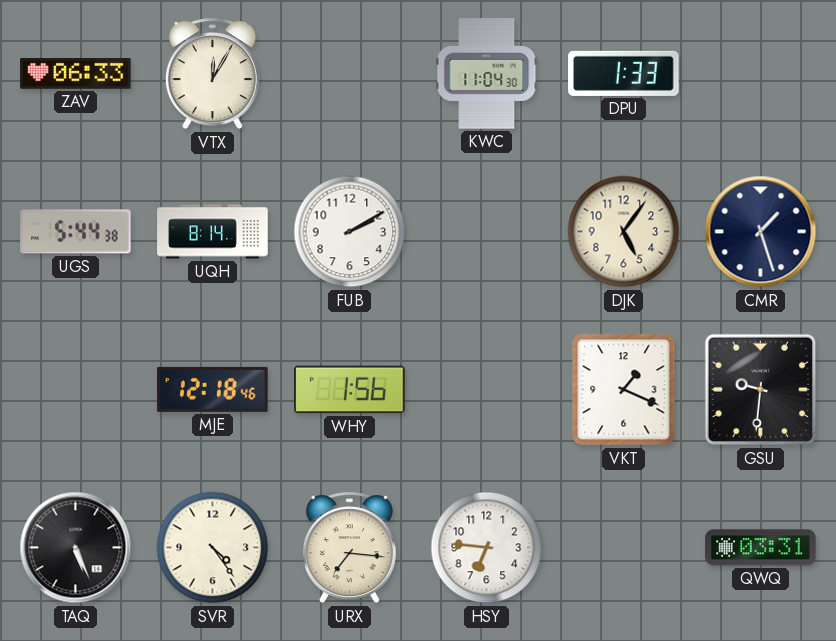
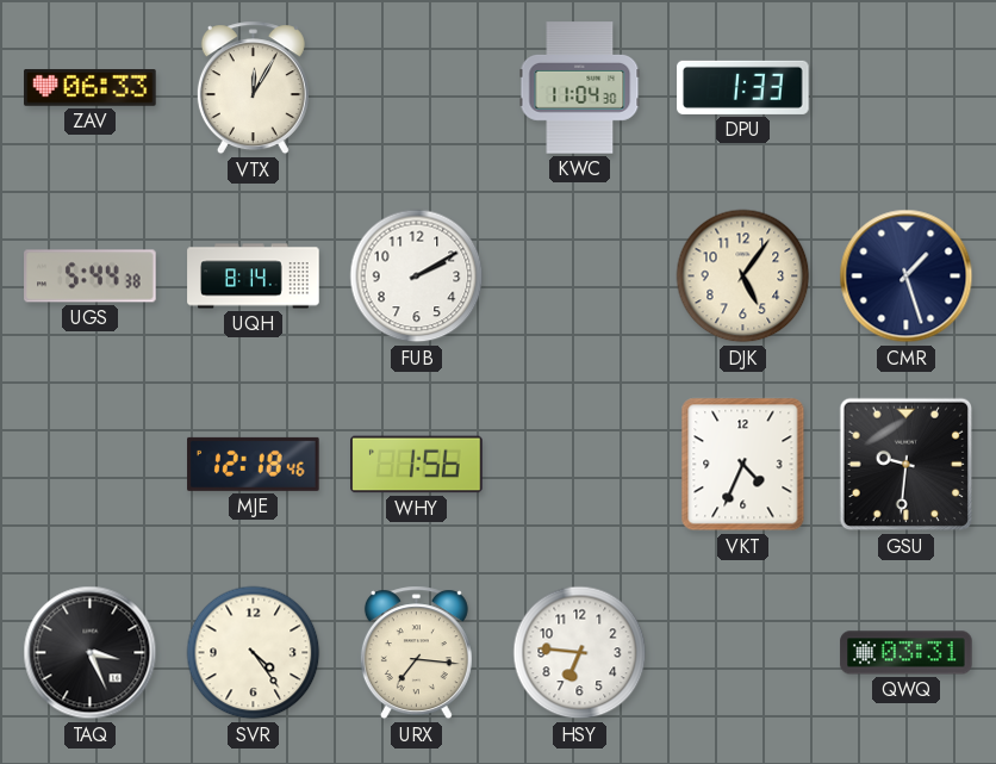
VKT: 1:19 -> 4:34
TAQ: 5:26 -> 3:26
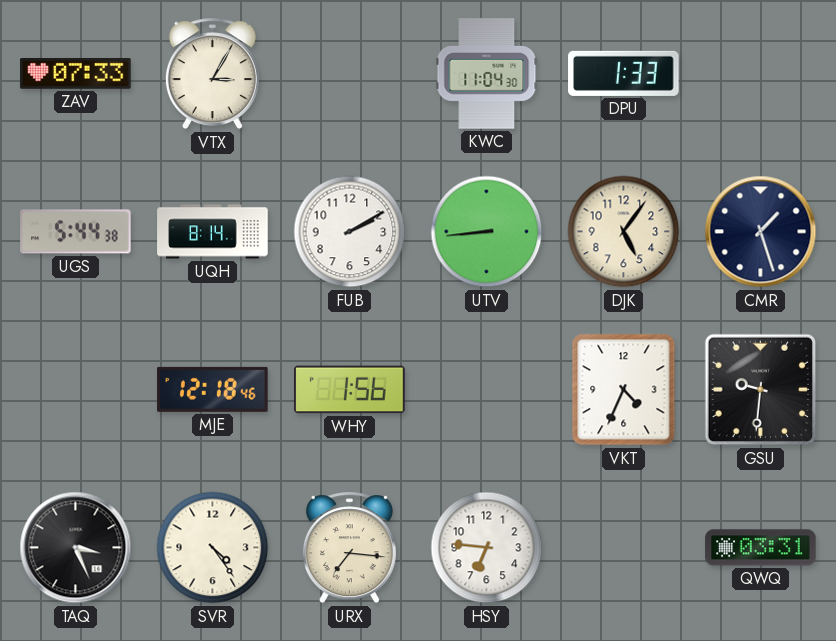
ZAV: 06:33 -> 07:33
VTX: 12:05 -> 3:05
UTV: none -> 8:44
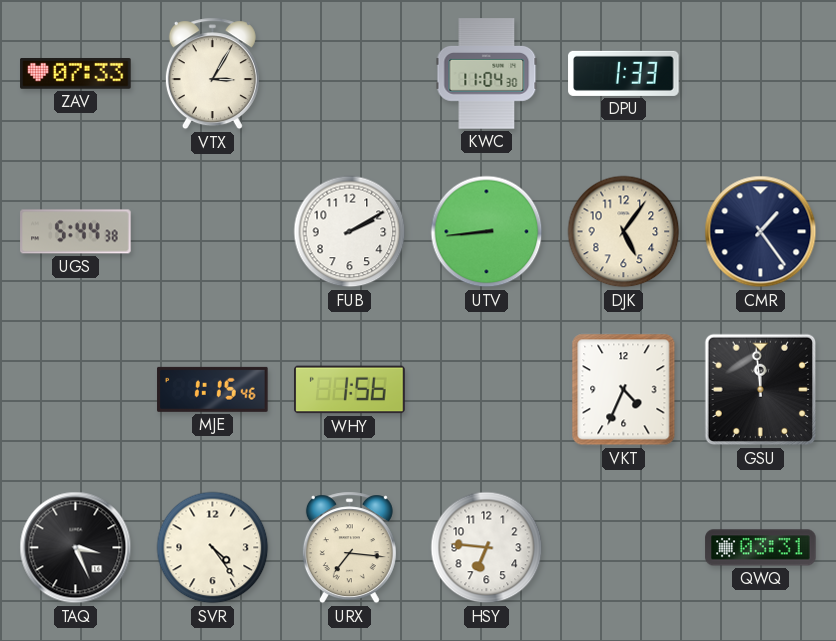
UQH: 8:14 -> none
CMR: 1:27 -> 1:24
MJE: 12:18 -> 1:15
GSU: 9:31 -> 11:59
